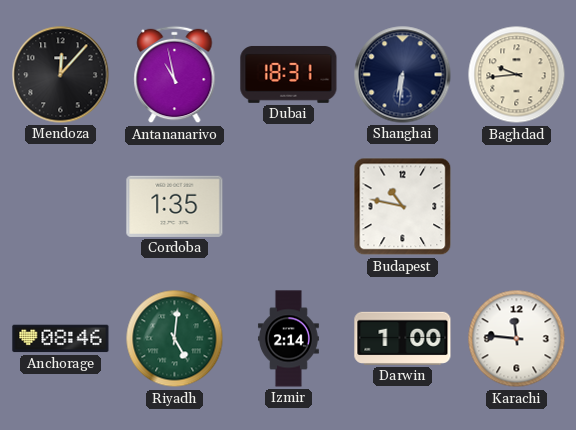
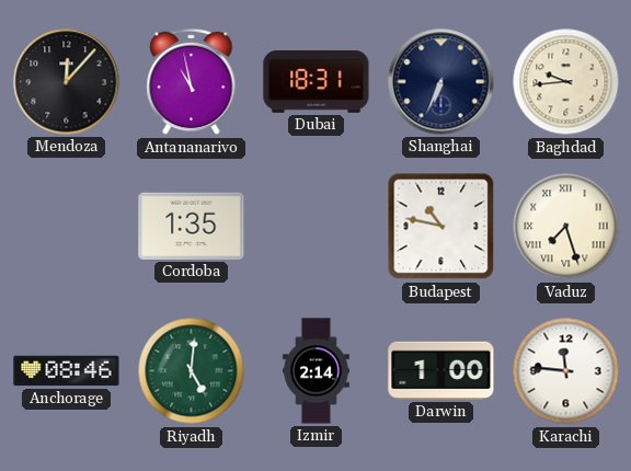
Shanghai: 6:31 -> 6:34
Vaduz: none -> 7:27
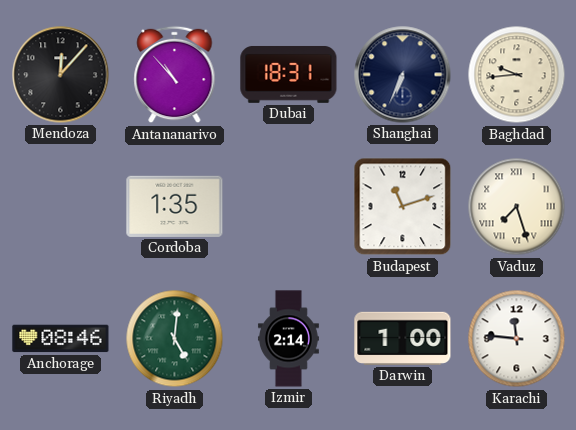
Antananarivo: 10:58 -> 10:53
Budapest: 10:47 -> 11:12
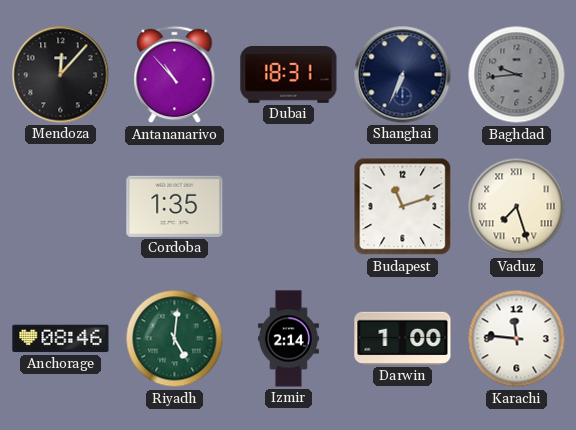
Baghdad dial: cream -> grey
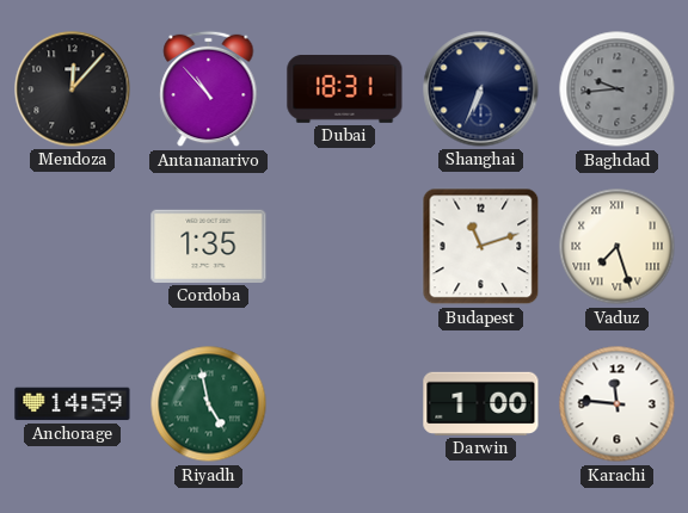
Anchorage: 08:46 -> 14:59
Riyadh: 5:01 -> 4:58
Izmir: 2:14 -> none
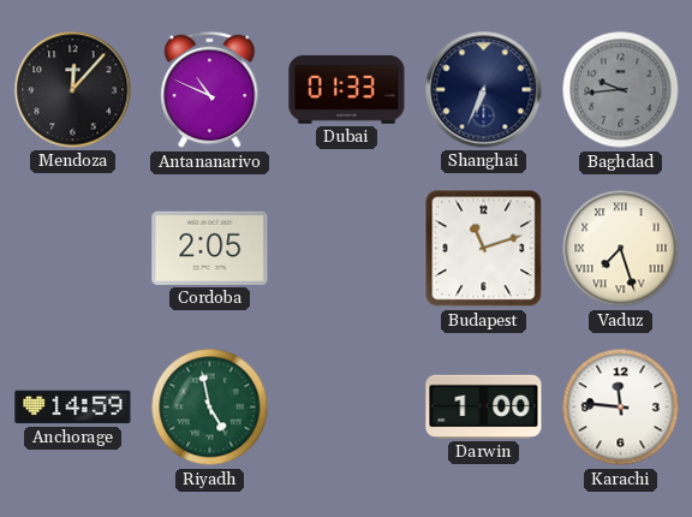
Antananarivo: 10:53 -> 10:49
Dubai: 18:31 -> 01:33
Cordoba: 1:35 -> 2:05
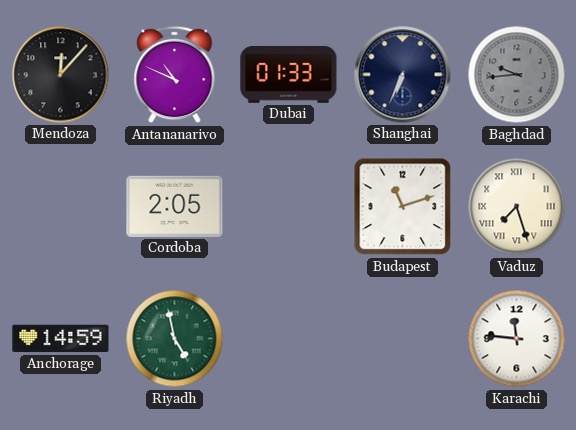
Darwin: 1:00 -> none
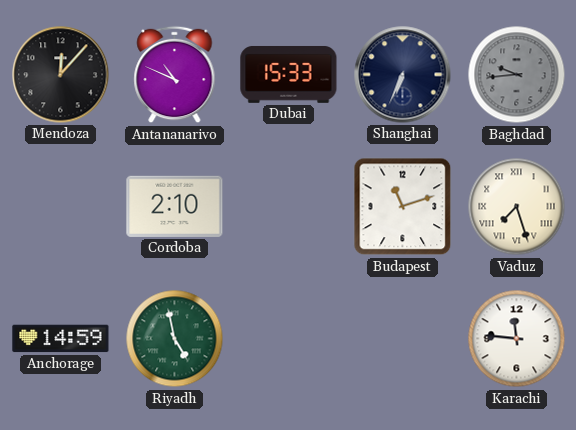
Dubai: 01:33 -> 15:33
Cordoba: 2:05 -> 2:10
